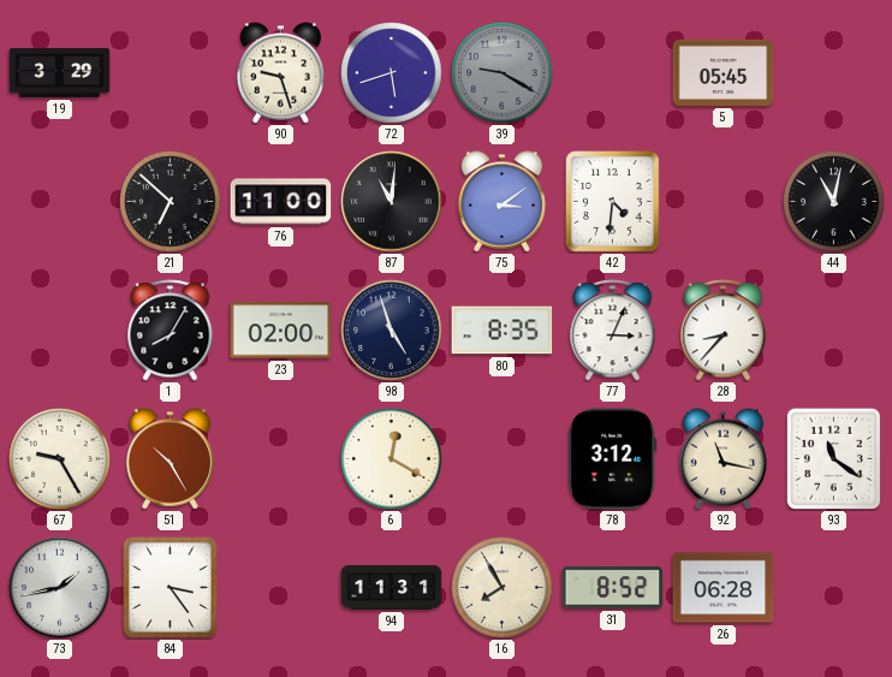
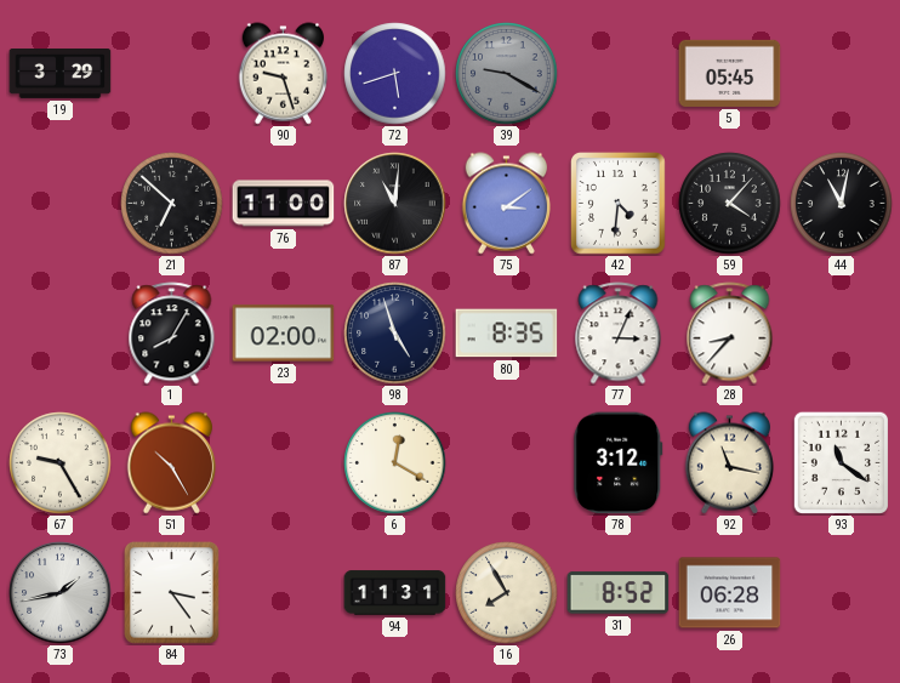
59: none -> 4:07
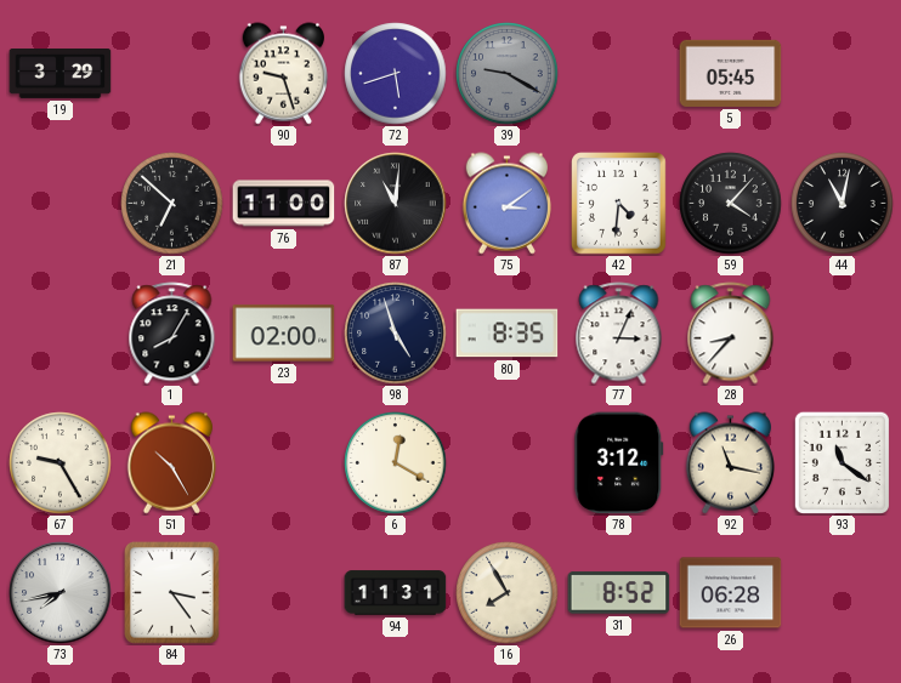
73: 1:43 -> 7:43
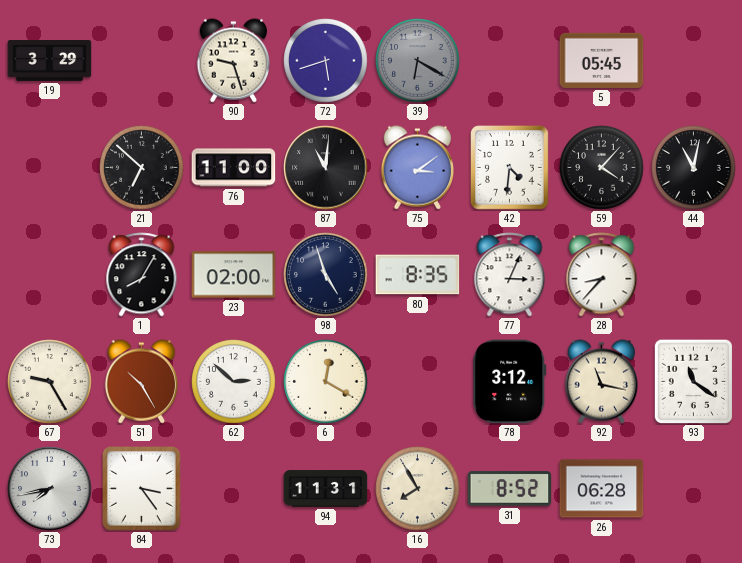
39: 9:20 -> 6:20
62: none -> 2:52
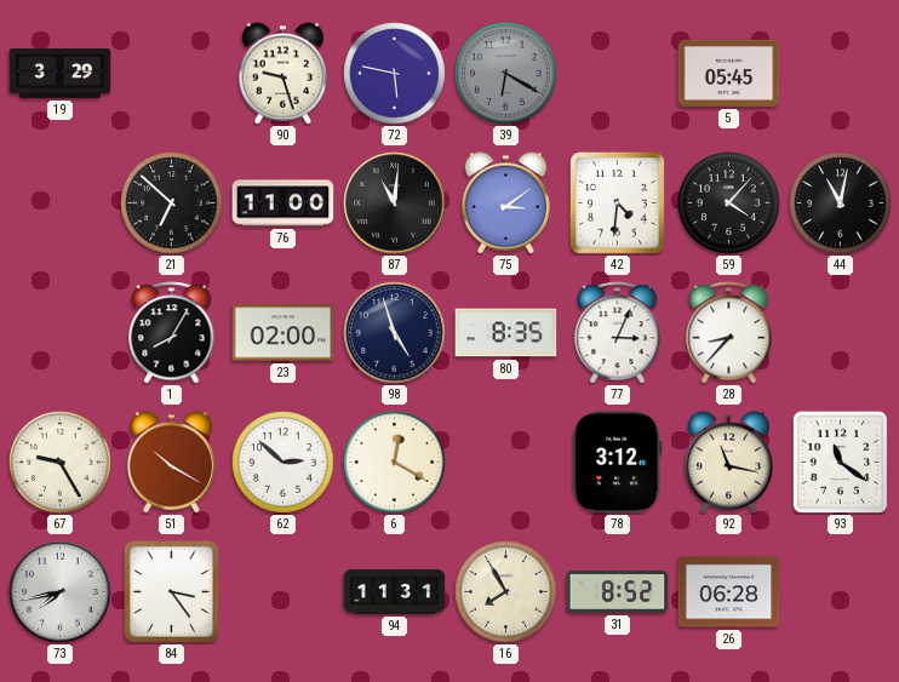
72: 5:42 -> 5:47
51: 10:25 -> 10:20
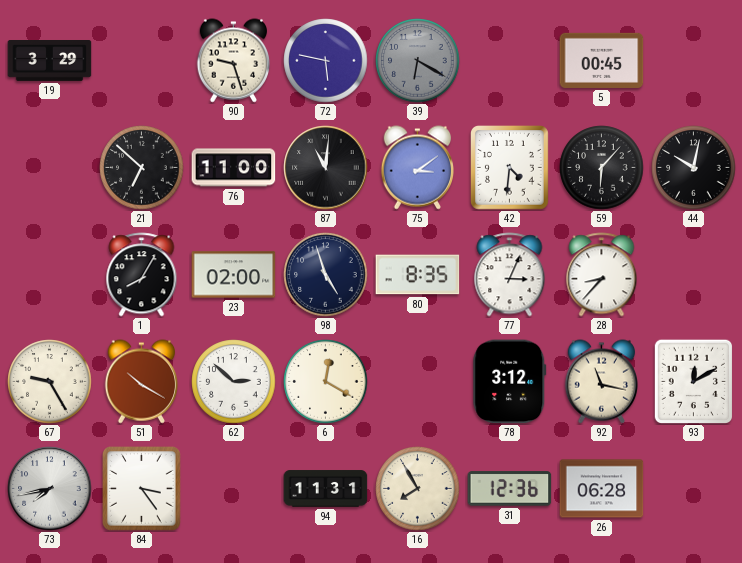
5: 05:45 -> 00:45
59: 4:07 -> 6:07
44: 11:02 -> 10:02
93: 11:21 -> 12:10
31: 8:52 -> 12:36
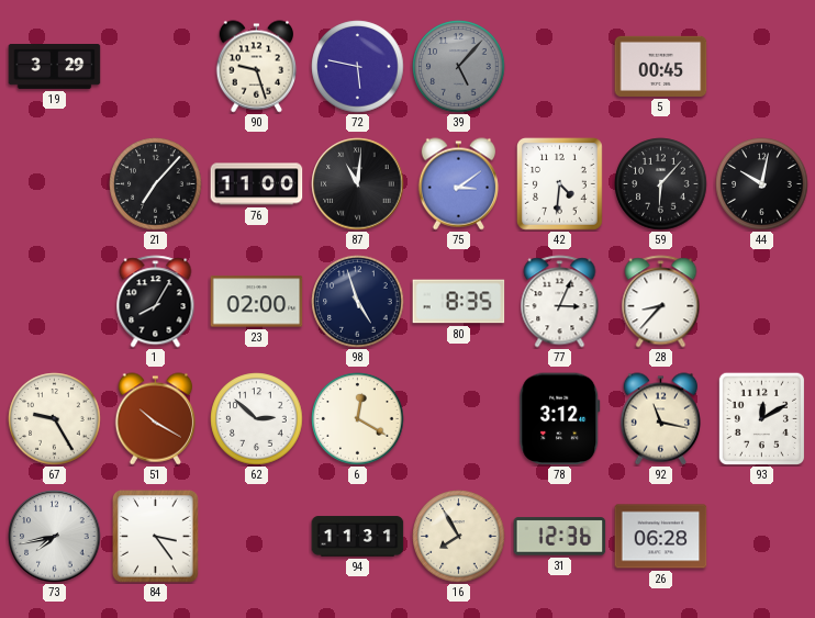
39: 6:20 -> 5:07
21: 6:52 -> 7:07
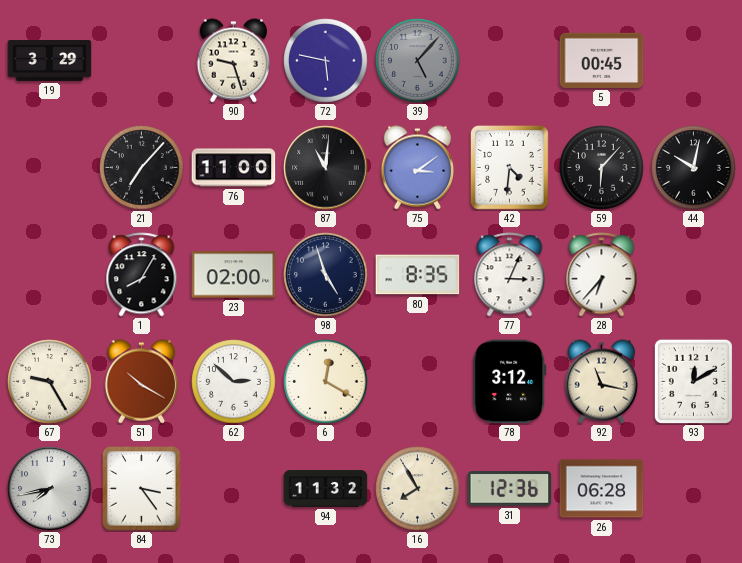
28: 8:37 -> 6:37
94: 11:31 -> 11:32
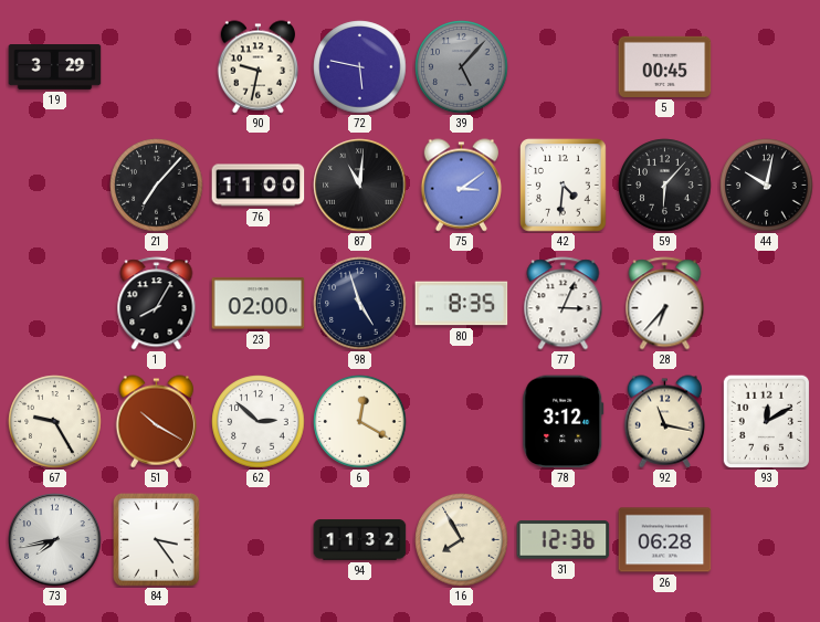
90: 9:27 -> 9:32
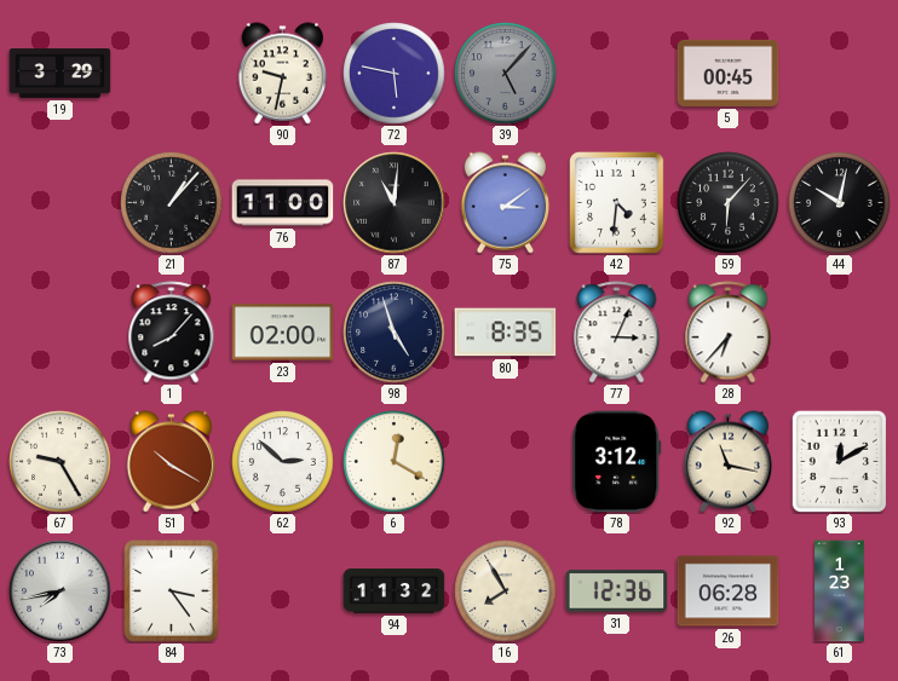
21: 7:07 -> 1:07
1: 8:05 -> 8:07
61: none -> 1:23
